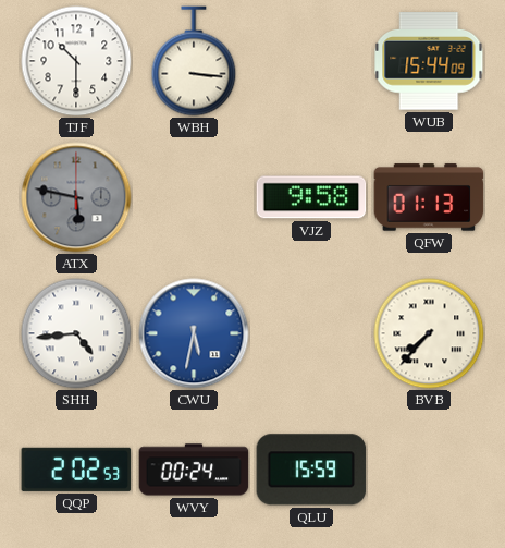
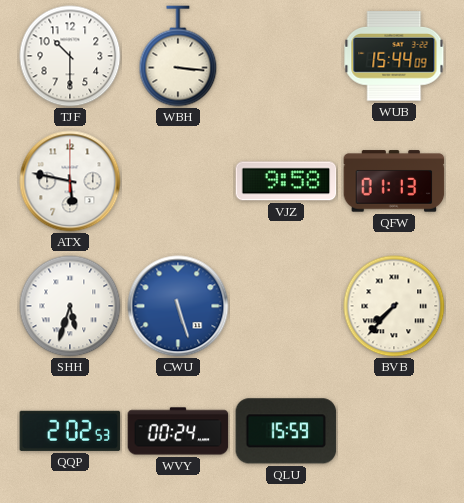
ATX dial: grey -> white
SHH: 4:44 -> 5:33
CWU: 5:32 -> 5:27
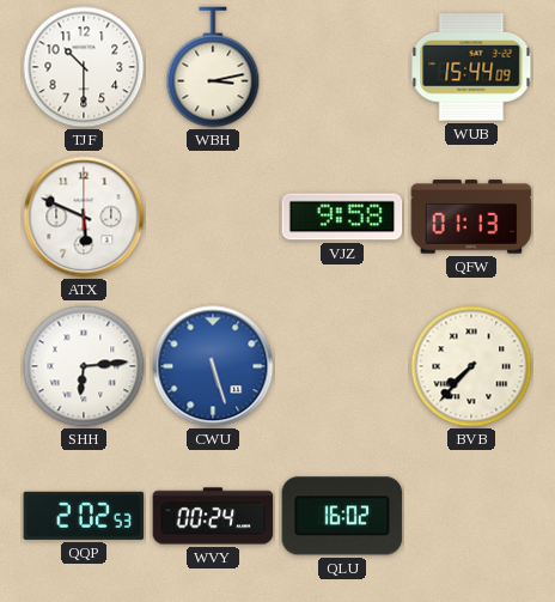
WBH: 3:16 -> 3:13
ATX: 5:47 -> 5:49
SHH: 5:33 -> 6:14
QLU: 15:59 -> 16:02
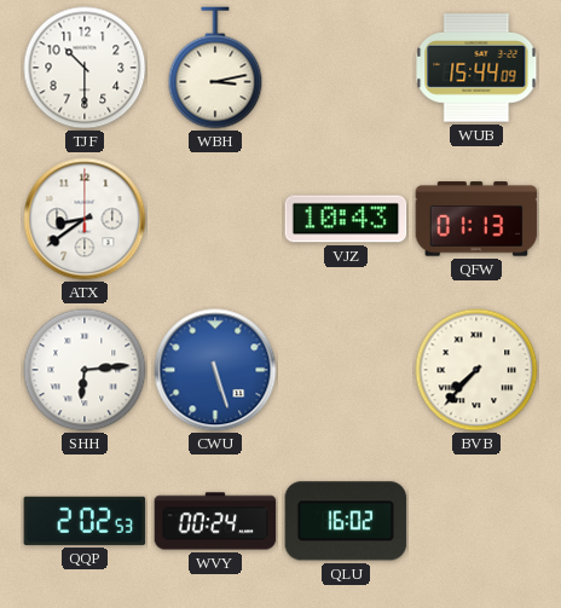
ATX: 5:49 -> 8:39
VJZ: 9:58 -> 10:43
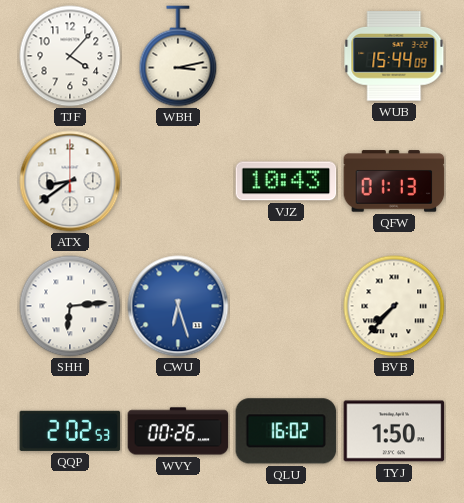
TJF: 10:30 -> 4:07
CWU: 5:27 -> 6:27
WVY: 00:24 -> 00:26
TYJ: none -> 1:50
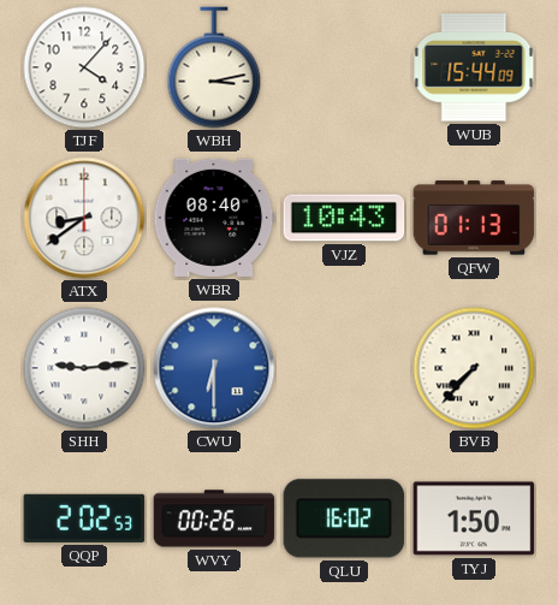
WBR: none -> 08:40
SHH: 6:14 -> 9:14
CWU: 6:27 -> 6:30
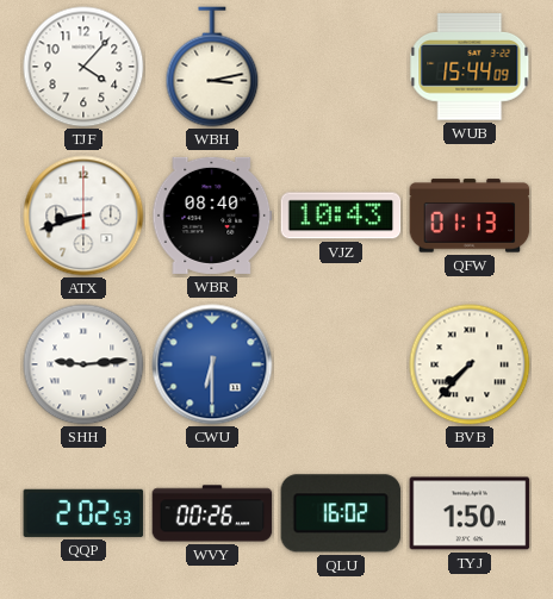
ATX: 8:39 -> 8:42
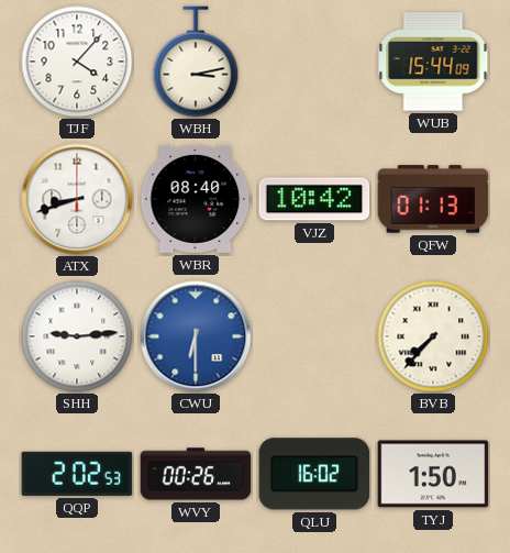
VJZ: 10:43 -> 10:42
